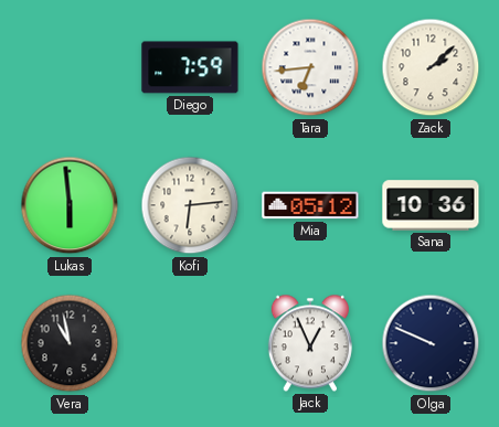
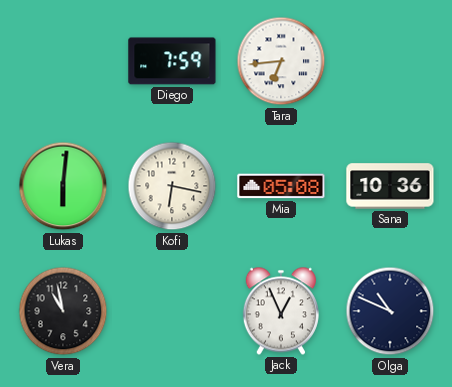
Zack: 2:08 -> none
Lukas: 5:59 -> 6:01
Kofi: 6:14 -> 6:17
Mia: 05:12 -> 05:08
Olga: 9:49 -> 10:49
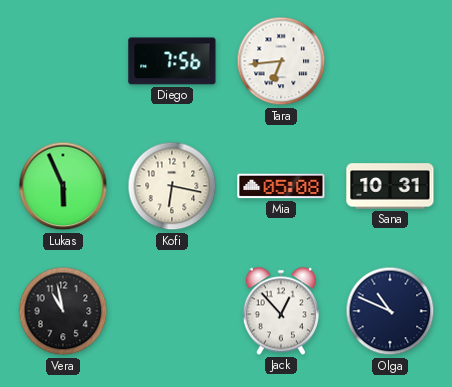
Diego: 7:59 -> 7:56
Lukas: 6:01 -> 5:56
Sana: 10:36 -> 10:31
Jack: 12:56 -> 12:53
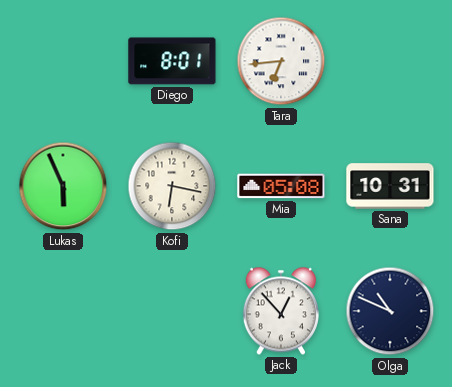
Diego: 7:56 -> 8:01
Vera: 10:58 -> none
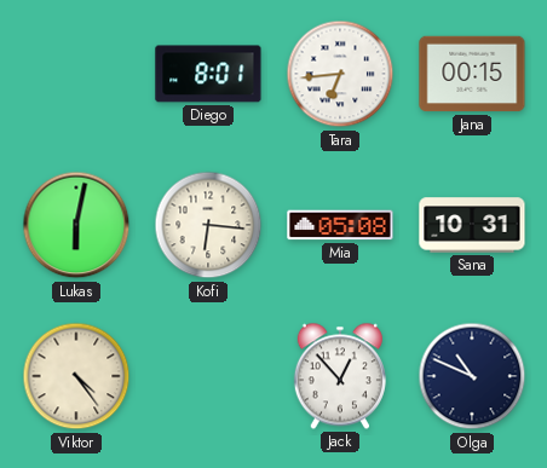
Jana: none -> 00:15
Lukas: 5:56 -> 6:02
Kofi: 6:17 -> 6:16
Viktor: none -> 4:24
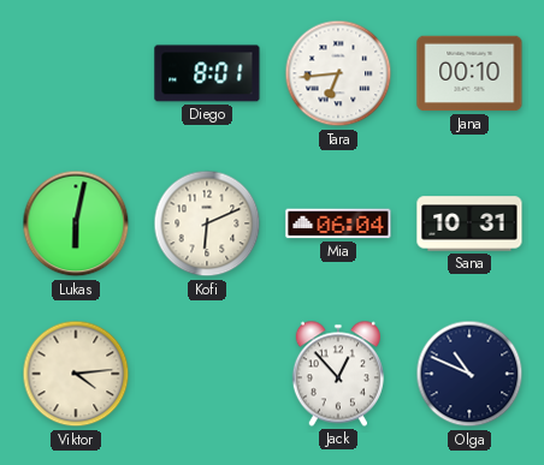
Jana: 00:15 -> 00:10
Kofi: 6:16 -> 6:11
Mia: 05:08 -> 06:04
Viktor: 4:24 -> 4:14
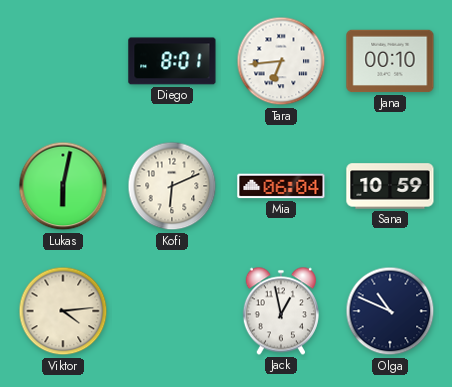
Sana: 10:31 -> 10:59
Jack: 12:53 -> 12:58
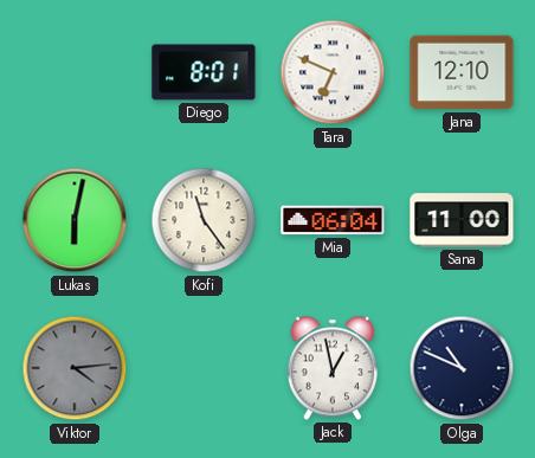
Tara: 6:44 -> 6:49
Jana: 00:10 -> 12:10
Kofi: 6:11 -> 11:24
Sana: 10:59 -> 11:00
Viktor dial: cream -> grey
